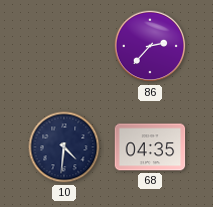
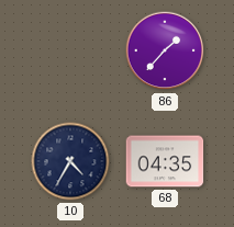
86: 2:37 -> 1:37
10: 4:31 -> 4:35
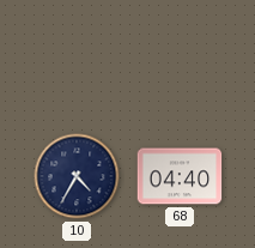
86: 1:37 -> none
68: 04:35 -> 04:40
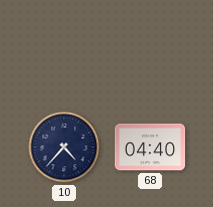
10: 4:35 -> 4:37
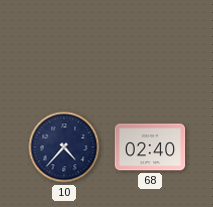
68: 04:40 -> 02:40
